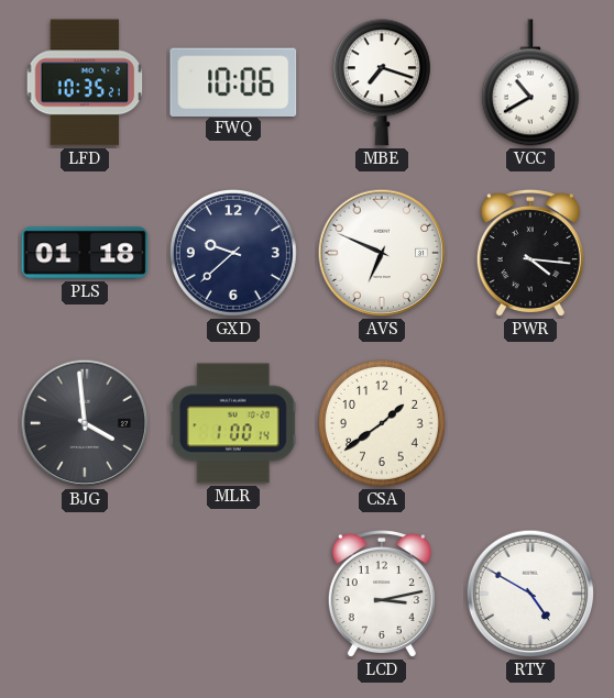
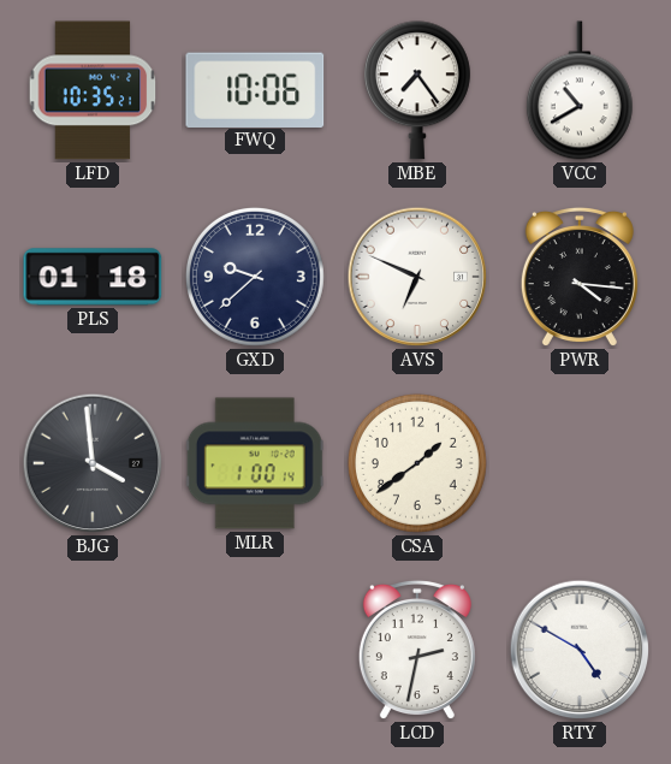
MBE: 7:18 -> 7:24
LCD: 3:13 -> 2:32
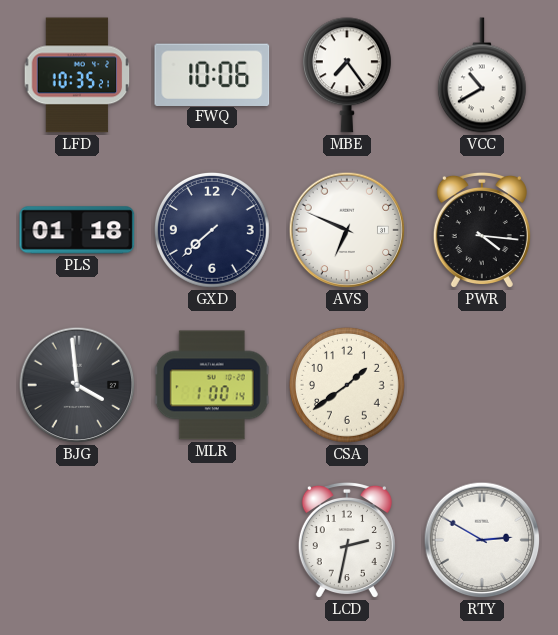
GXD: 9:38 -> 7:38
RTY: 4:50 -> 2:50
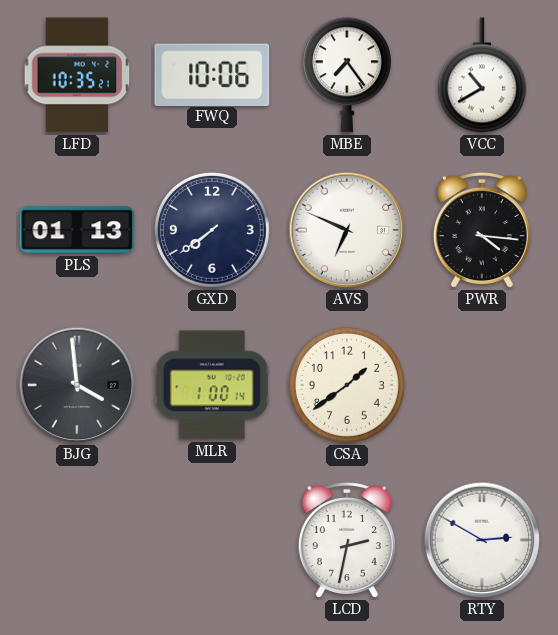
PLS: 01:18 -> 01:13
GXD: 7:38 -> 7:39
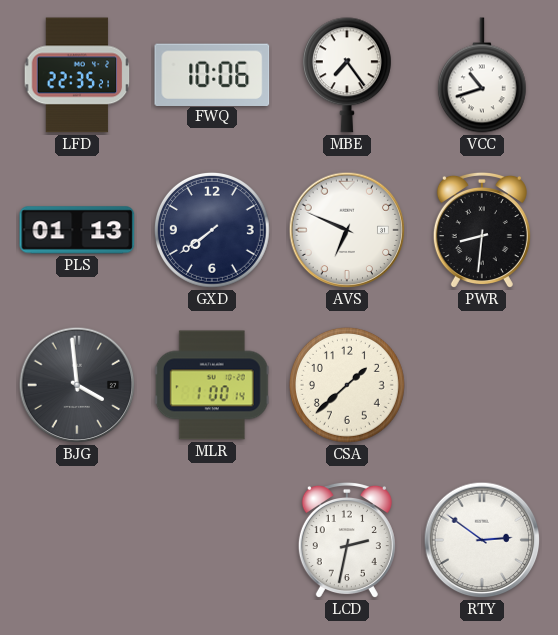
LFD: 10:35 -> 22:35
VCC: 10:40 -> 10:42
PWR: 4:16 -> 8:31
CSA: 1:39 -> 1:38
RTY: 2:50 -> 2:51
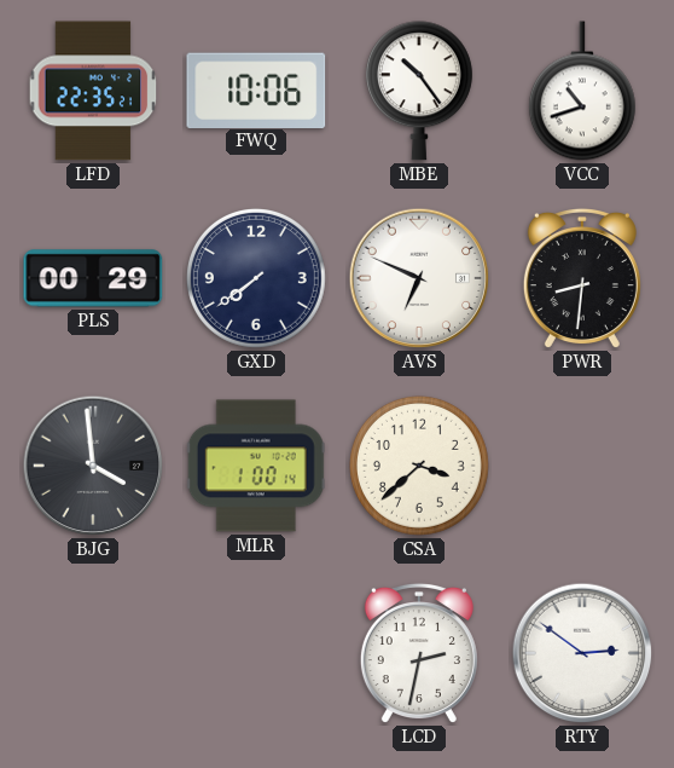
MBE: 7:24 -> 10:24
PLS: 01:13 -> 00:29
CSA: 1:38 -> 3:38
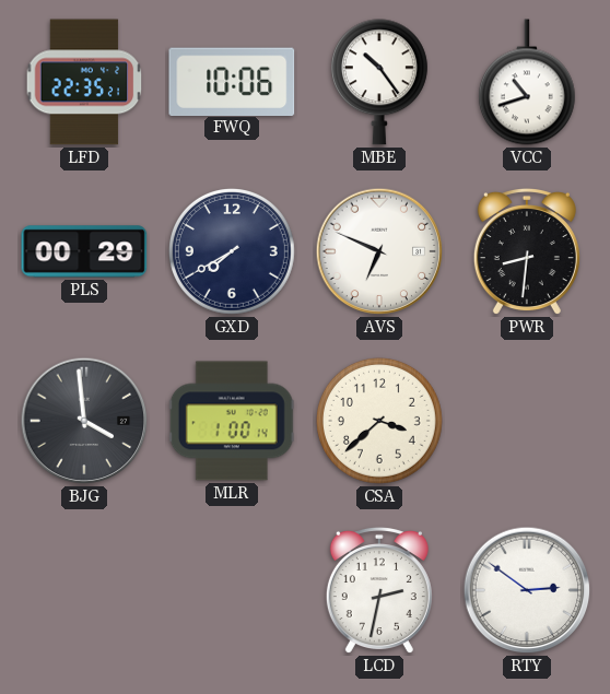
GXD: 7:39 -> 7:40
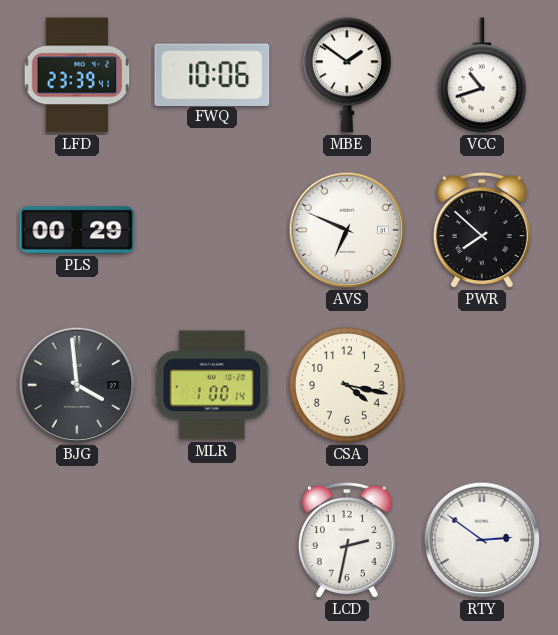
LFD: 22:35 -> 23:39
MBE: 10:24 -> 1:51
GXD: 7:40 -> none
PWR: 8:31 -> 7:52
CSA: 3:38 -> 4:17
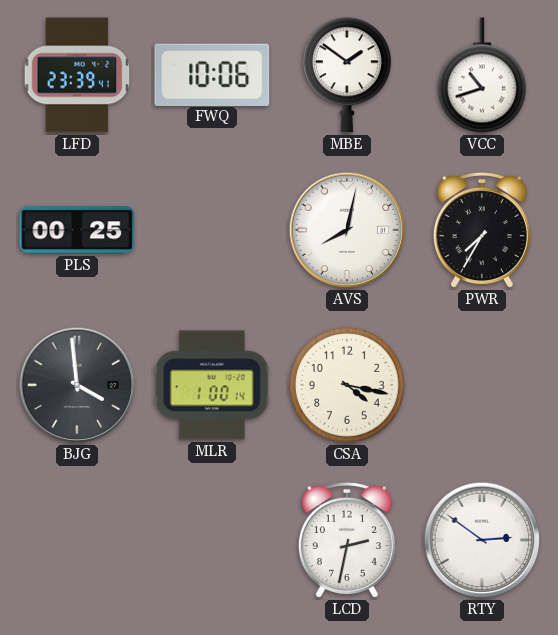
PLS: 00:29 -> 00:25
AVS: 6:49 -> 8:02
PWR: 7:52 -> 7:35
